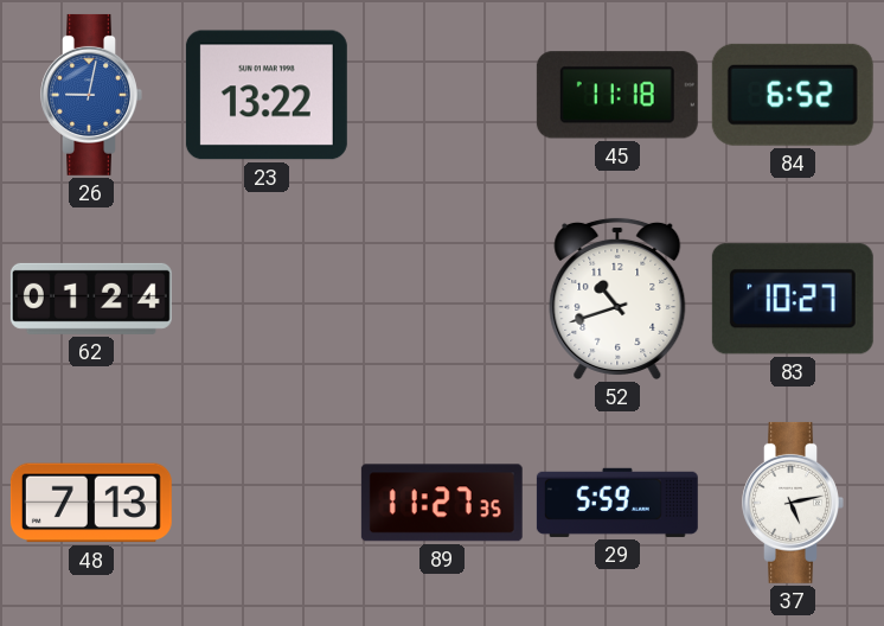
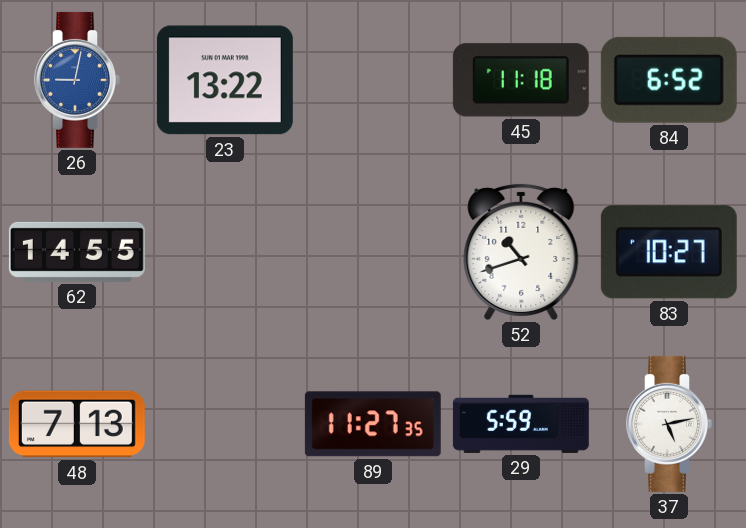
62: 01:24 -> 14:55
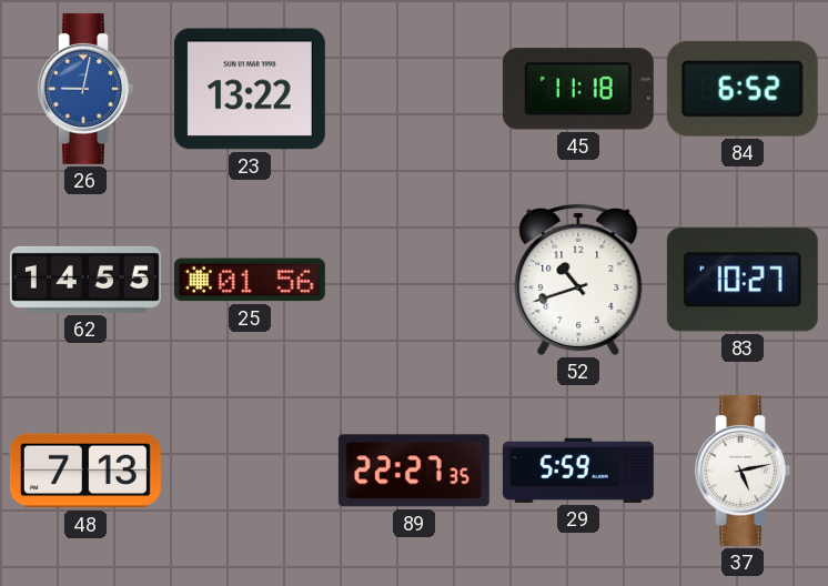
25: none -> 01:56
89: 11:27 -> 22:27
